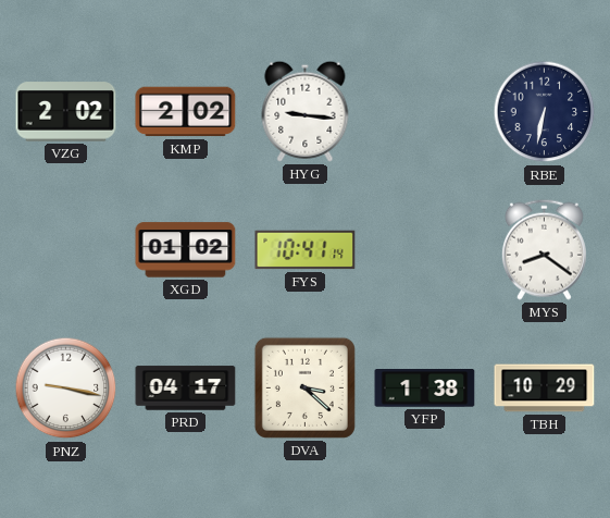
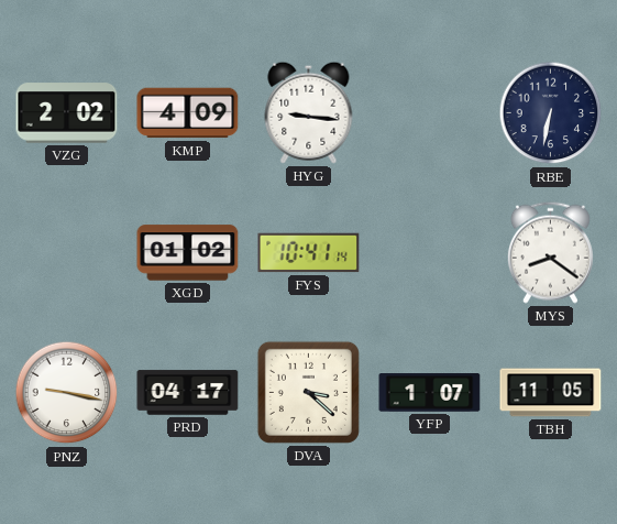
KMP: 2:02 -> 4:09
YFP: 1:38 -> 1:07
TBH: 10:29 -> 11:05
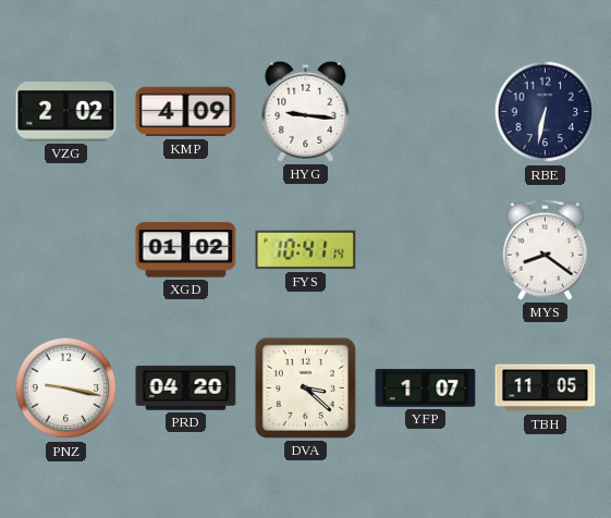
PRD: 04:17 -> 04:20
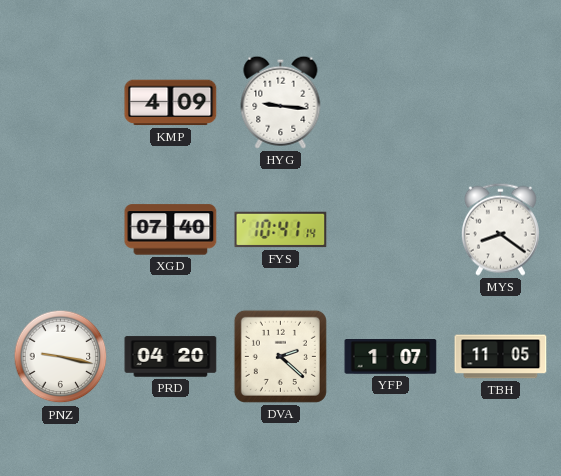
VZG: 2:02 -> none
RBE: 6:32 -> none
XGD: 01:02 -> 07:40
DVA: 3:22 -> 2:22
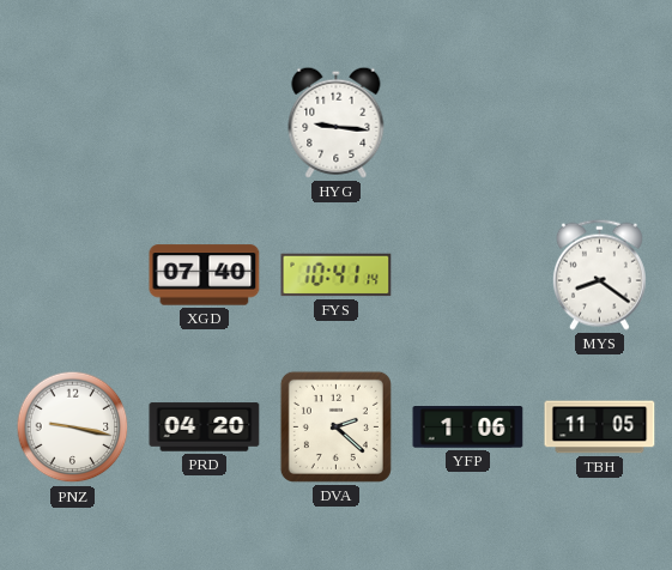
KMP: 4:09 -> none
YFP: 1:07 -> 1:06
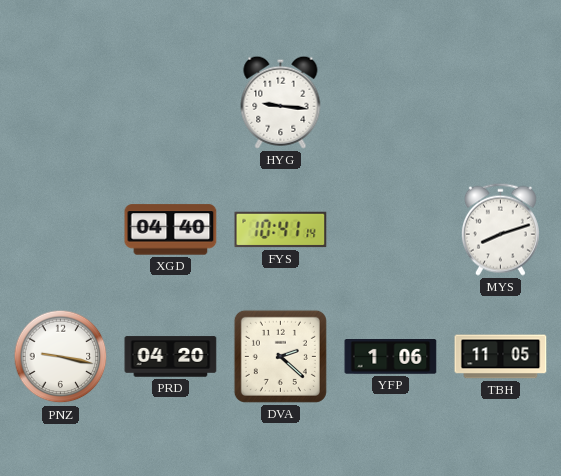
XGD: 07:40 -> 04:40
MYS: 8:21 -> 8:12
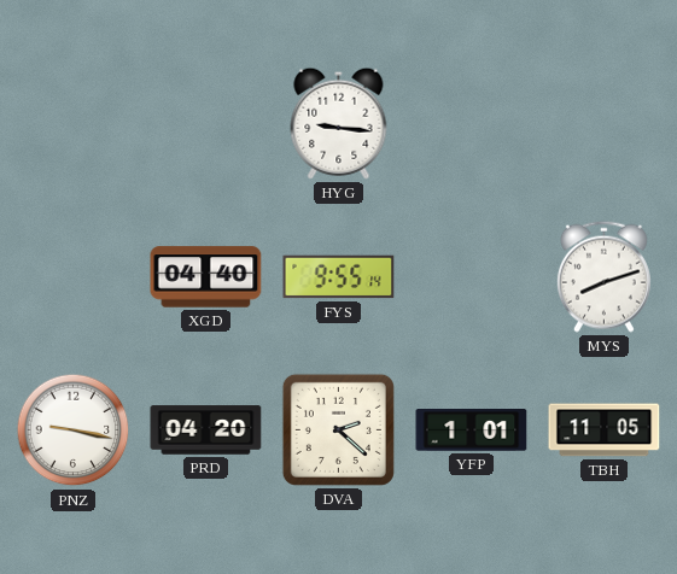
FYS: 10:41 -> 9:55
YFP: 1:06 -> 1:01
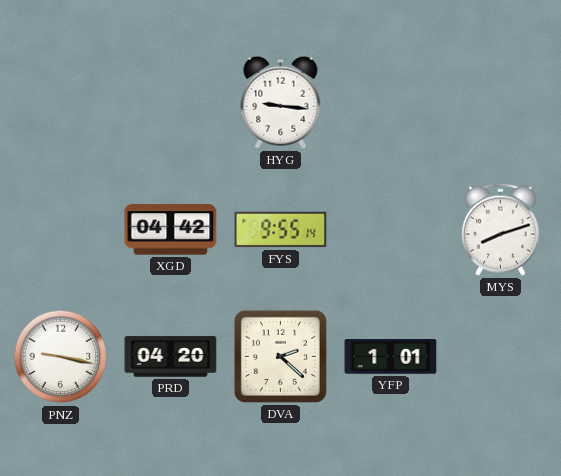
XGD: 04:40 -> 04:42
TBH: 11:05 -> none
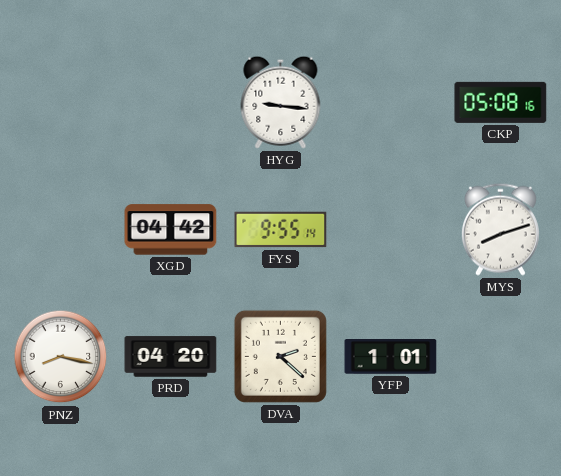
CKP: none -> 05:08
PNZ: 9:17 -> 8:17
